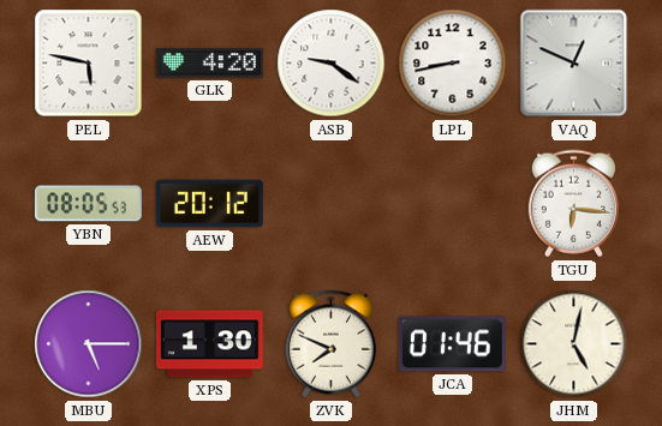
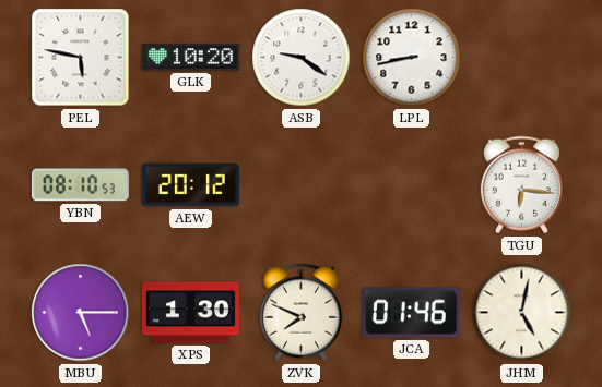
GLK: 4:20 -> 10:20
VAQ: 12:49 -> none
YBN: 08:05 -> 08:10
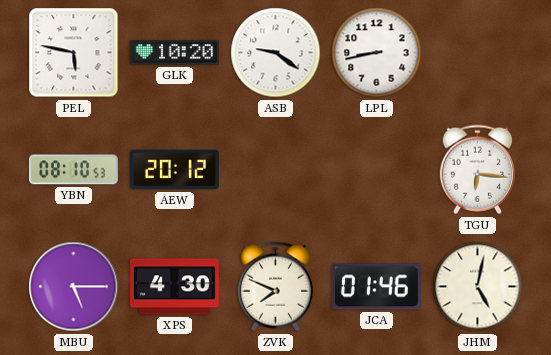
XPS: 1:30 -> 4:30
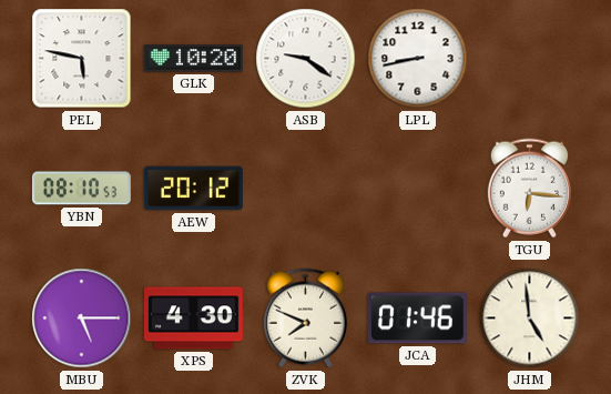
JHM: 5:02 -> 4:59
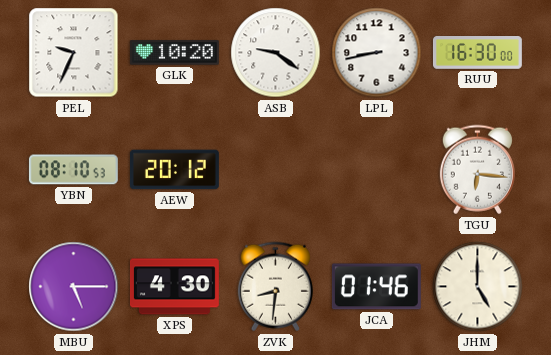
PEL: 5:47 -> 9:34
RUU: none -> 16:30
ZVK: 7:49 -> 8:31
JHM: 4:59 -> 5:00
